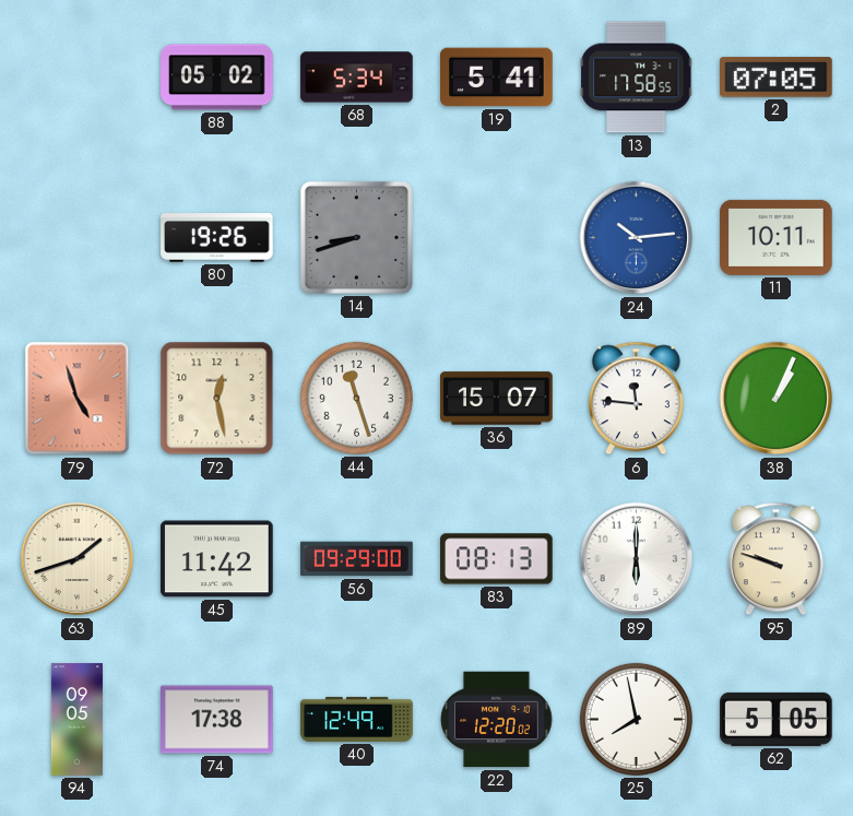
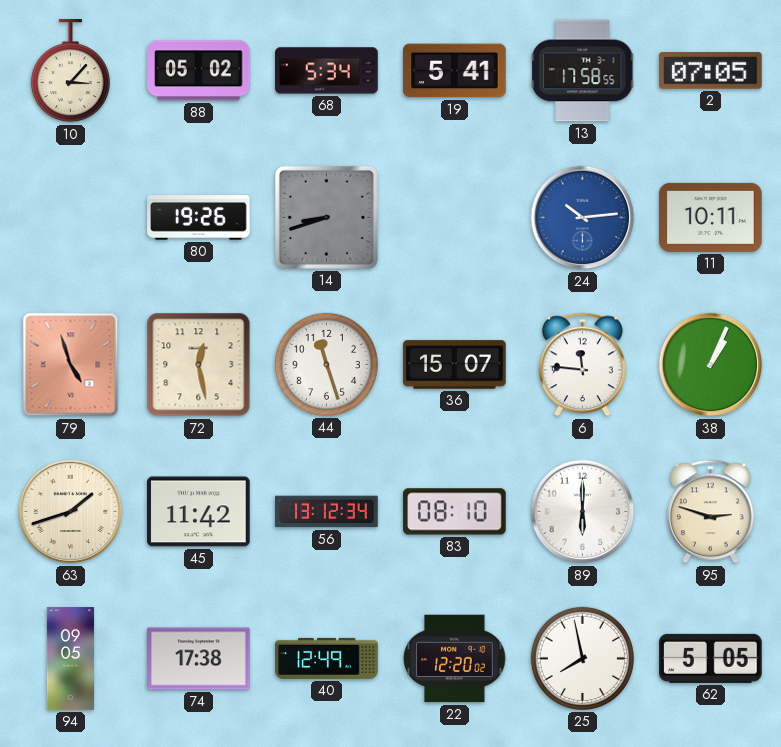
10: none -> 3:07
56: 09:29 -> 13:12
83: 08:13 -> 08:10
95: 9:48 -> 2:48
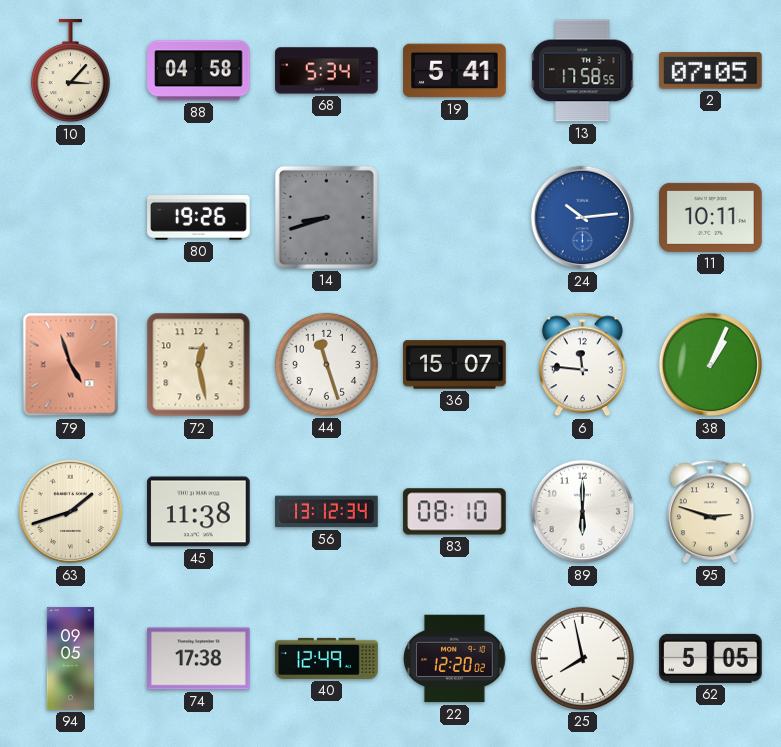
88: 05:02 -> 04:58
45: 11:42 -> 11:38
